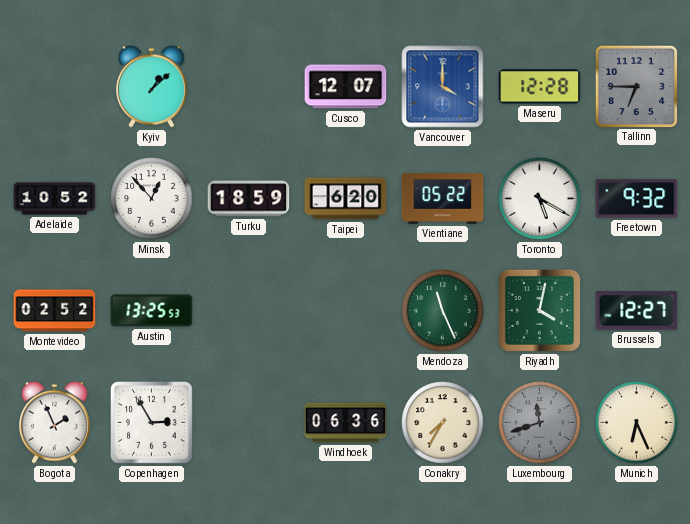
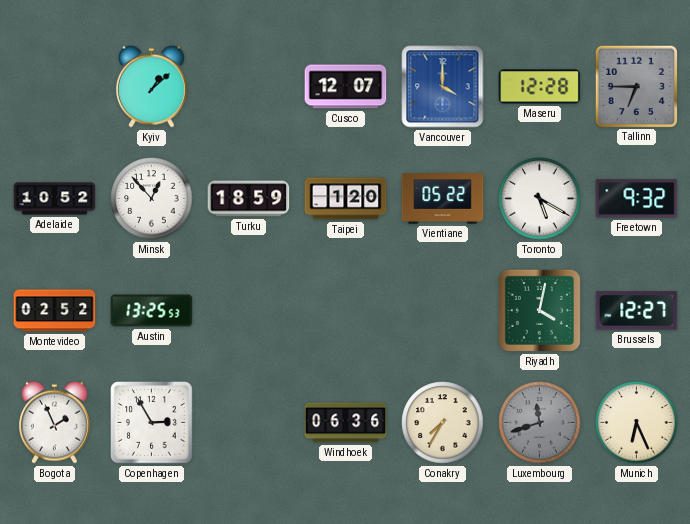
Taipei: 6:20 -> 1:20
Mendoza: 11:26 -> none
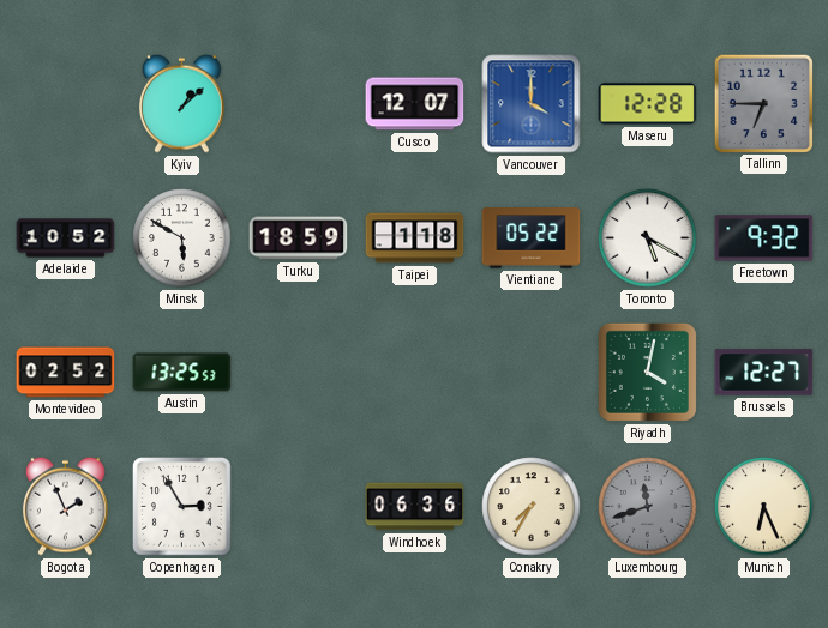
Minsk: 12:53 -> 5:50
Taipei: 1:20 -> 1:18
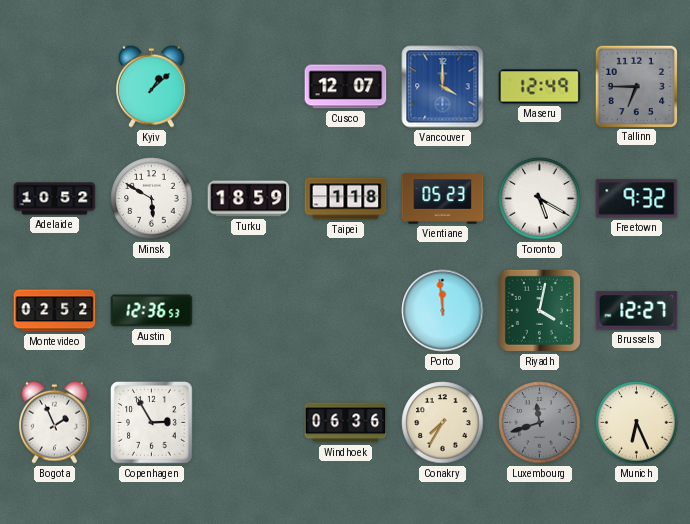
Maseru: 12:28 -> 12:49
Vientiane: 05:22 -> 05:23
Austin: 13:25 -> 12:36
Porto: none -> 11:59
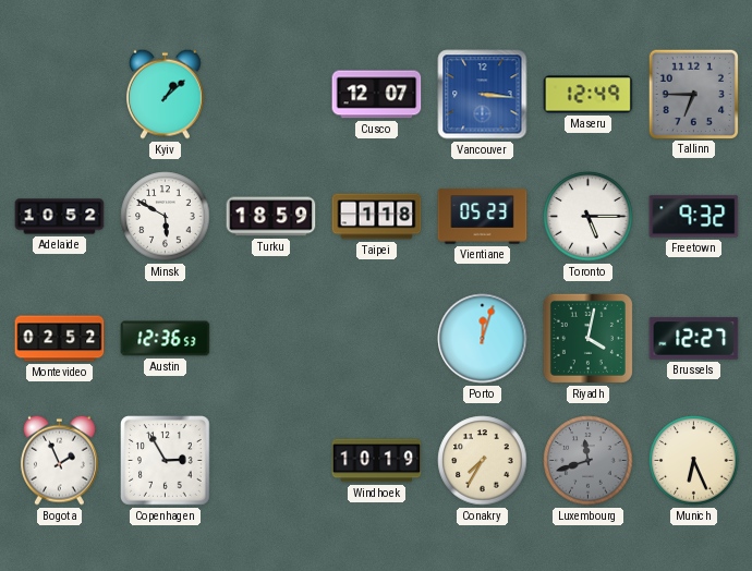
Vancouver: 4:00 -> 3:16
Toronto: 5:20 -> 5:15
Porto: 11:59 -> 12:03
Windhoek: 06:36 -> 10:19
